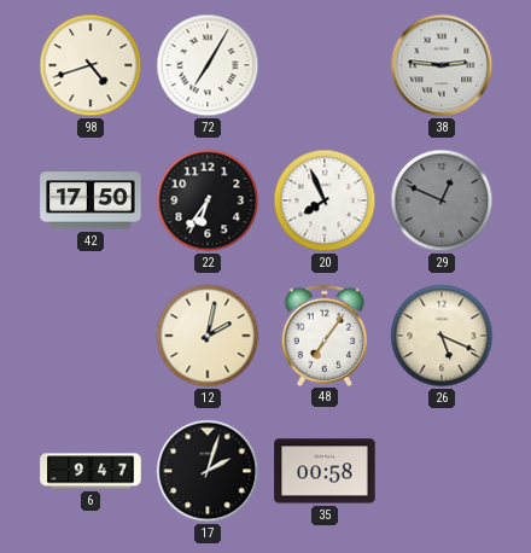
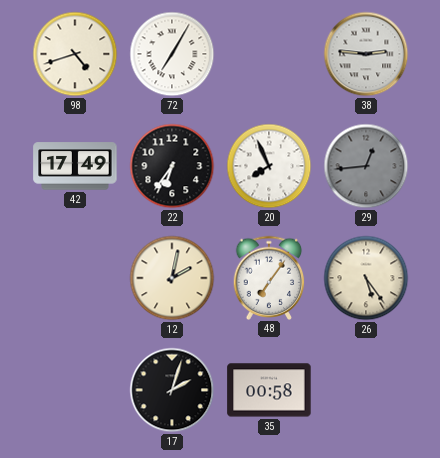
42: 17:50 -> 17:49
29: 12:49 -> 12:44
26: 5:19 -> 5:24
6: 9:47 -> none
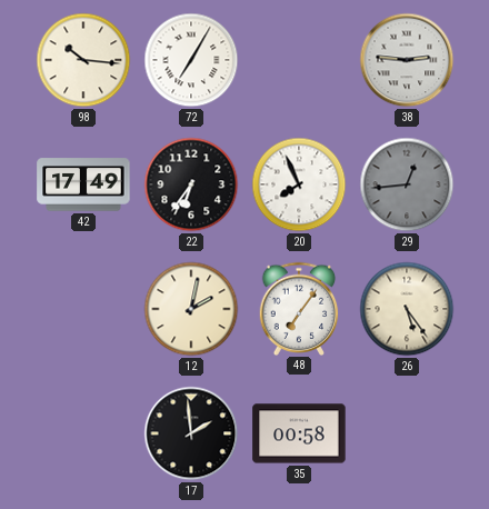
98: 4:42 -> 10:16
17: 2:03 -> 1:59
